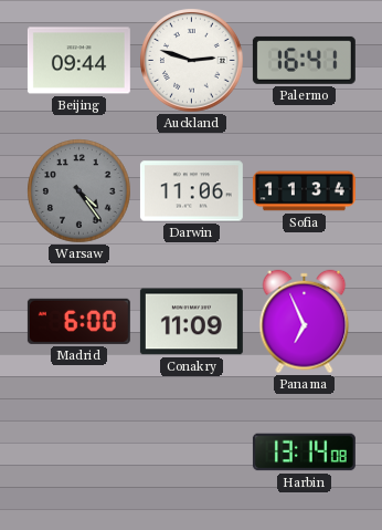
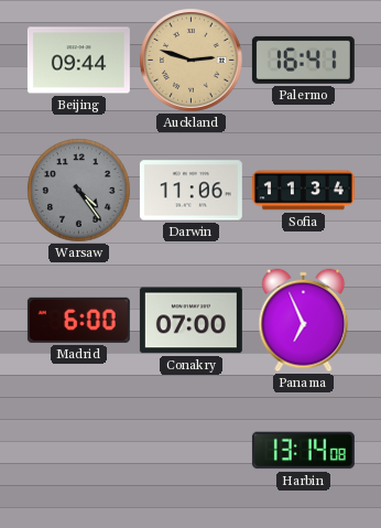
Auckland dial: white -> champagne
Conakry: 11:09 -> 07:00
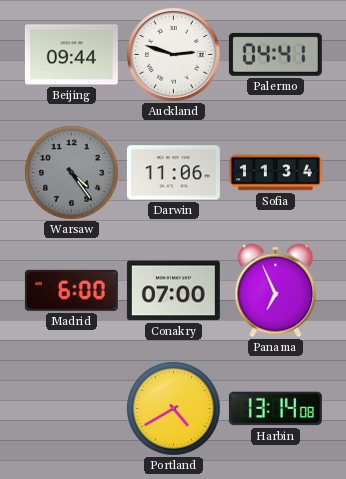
Auckland dial: champagne -> white
Palermo: 16:41 -> 04:41
Portland: none -> 4:40
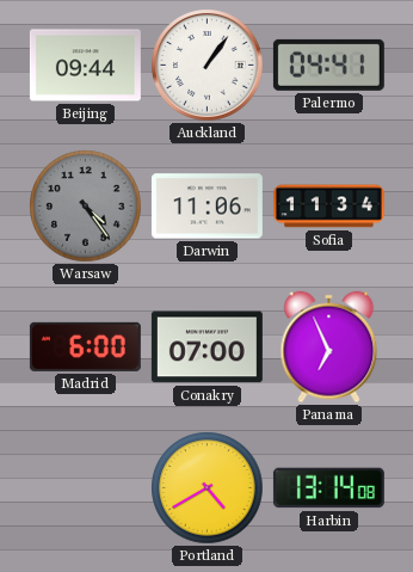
Auckland: 2:48 -> 1:06
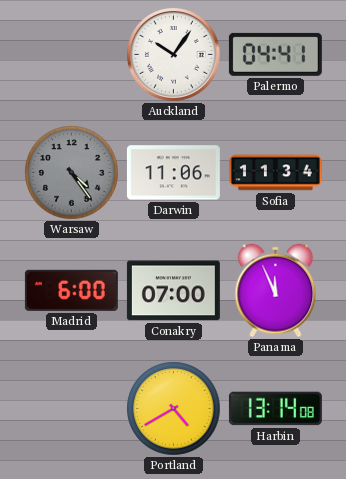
Beijing: 09:44 -> none
Auckland: 1:06 -> 10:06
Panama: 6:56 -> 11:56
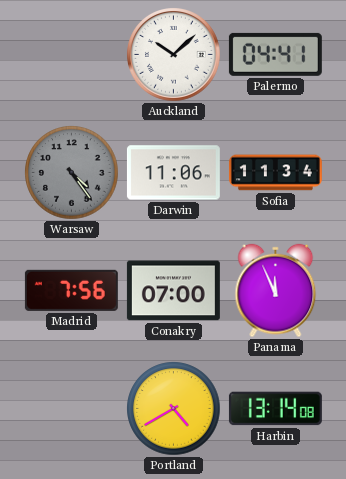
Auckland: 10:06 -> 10:08
Madrid: 6:00 -> 7:56
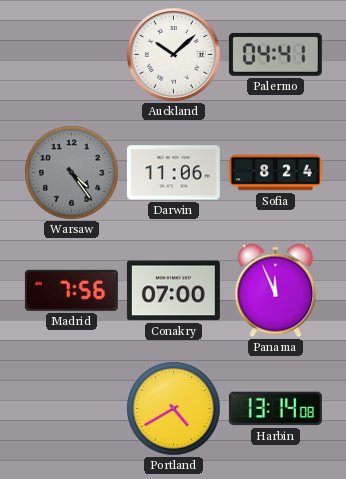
Sofia: 11:34 -> 8:24
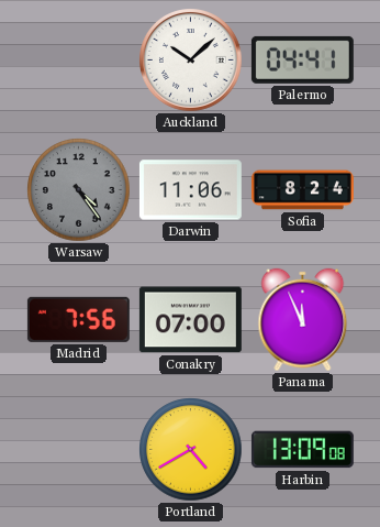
Harbin: 13:14 -> 13:09
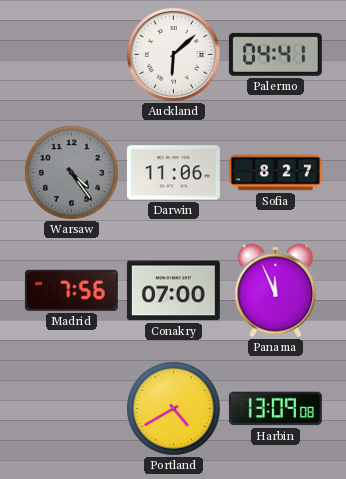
Auckland: 10:08 -> 6:08
Sofia: 8:24 -> 8:27
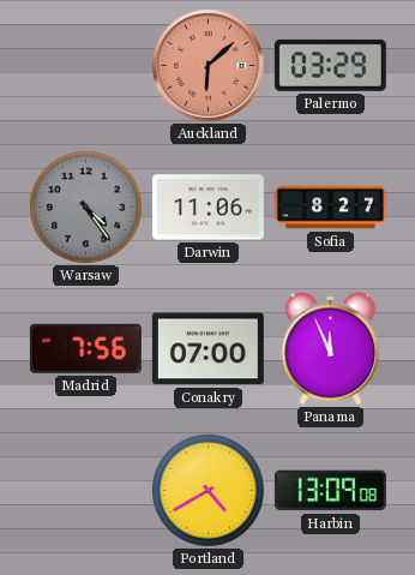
Auckland dial: white -> salmon
Palermo: 04:41 -> 03:29
